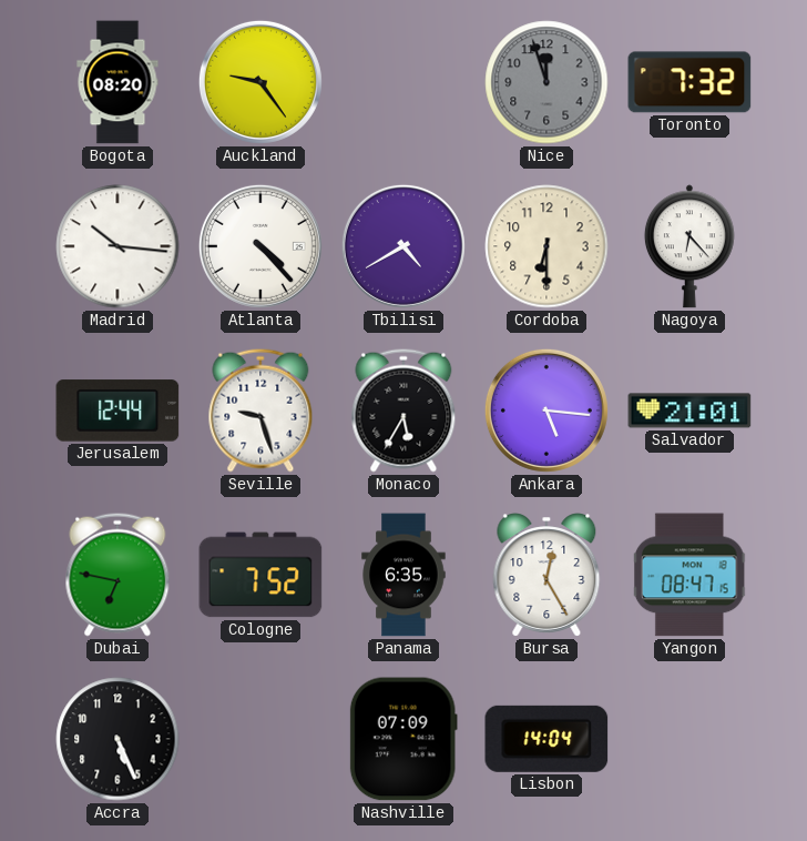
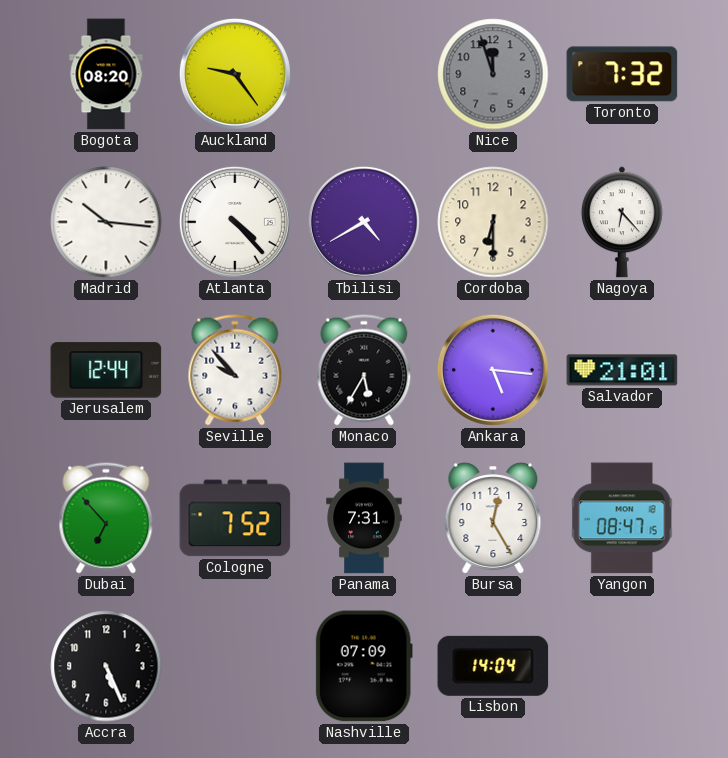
Seville: 9:27 -> 9:53
Dubai: 6:47 -> 6:53
Panama: 6:35 -> 7:31
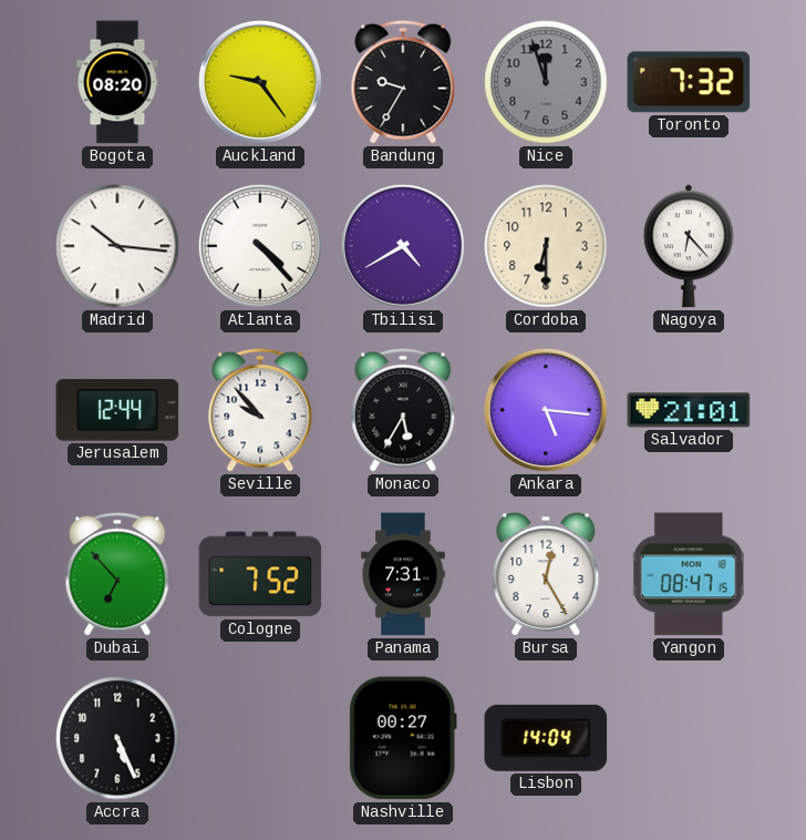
Bandung: none -> 9:35
Nashville: 07:09 -> 00:27
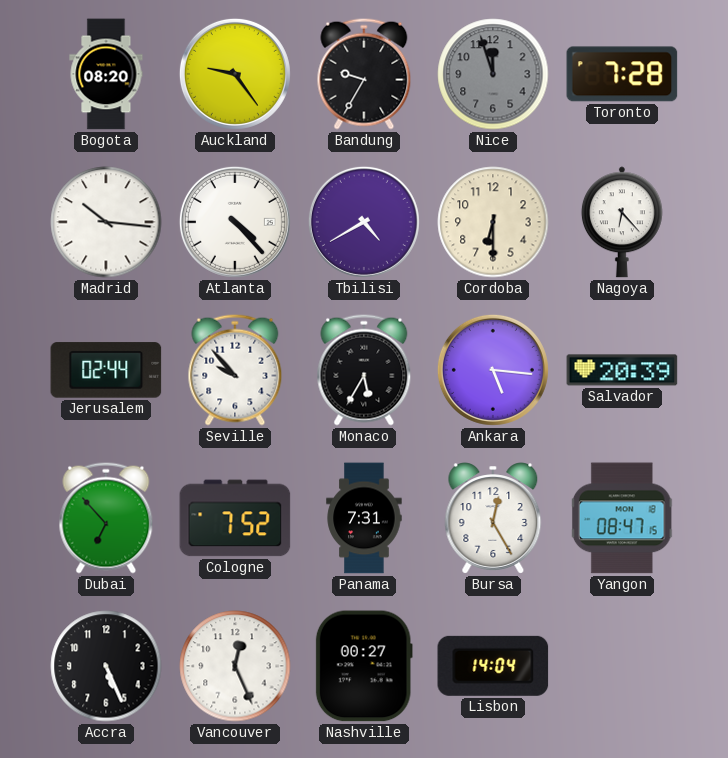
Toronto: 7:32 -> 7:28
Jerusalem: 12:44 -> 02:44
Salvador: 21:01 -> 20:39
Vancouver: none -> 12:26
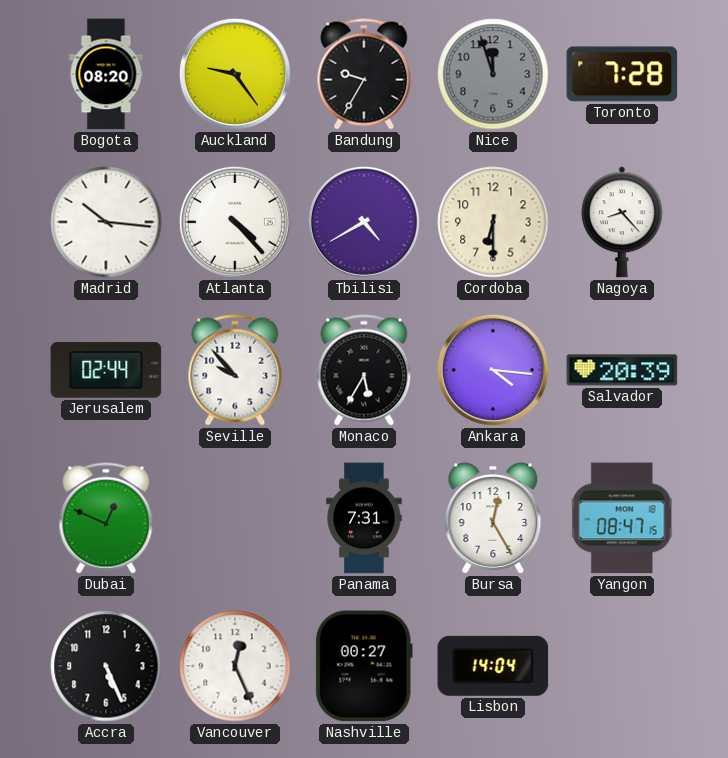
Nagoya: 6:23 -> 8:23
Ankara: 5:16 -> 4:16
Dubai: 6:53 -> 12:49
Cologne: 7:52 -> none
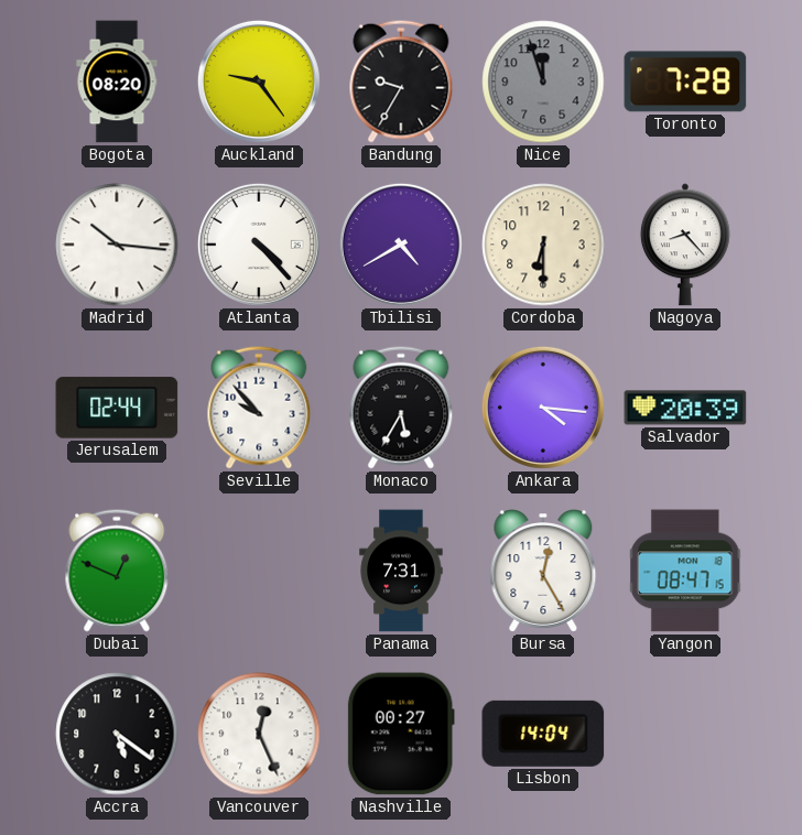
Accra: 5:26 -> 5:21
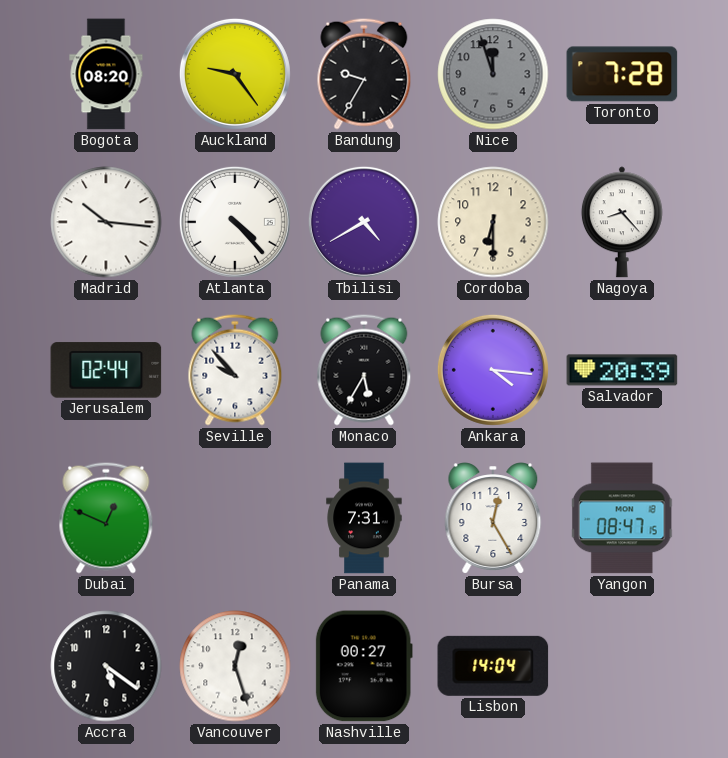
Vancouver: 12:26 -> 12:27
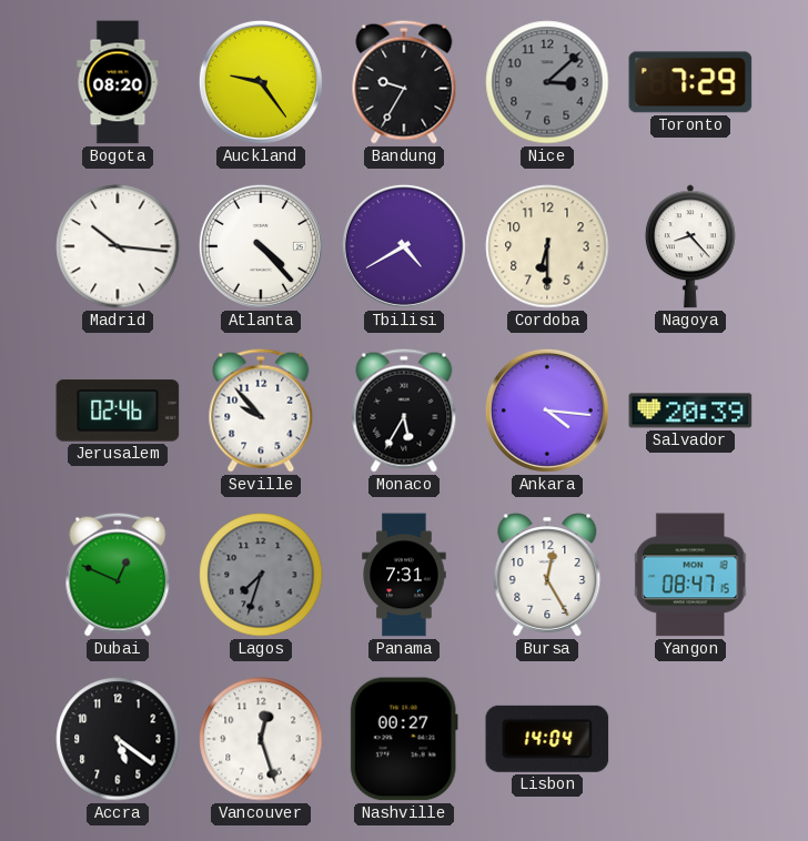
Nice: 11:57 -> 3:08
Toronto: 7:28 -> 7:29
Jerusalem: 02:44 -> 02:46
Lagos: none -> 7:33
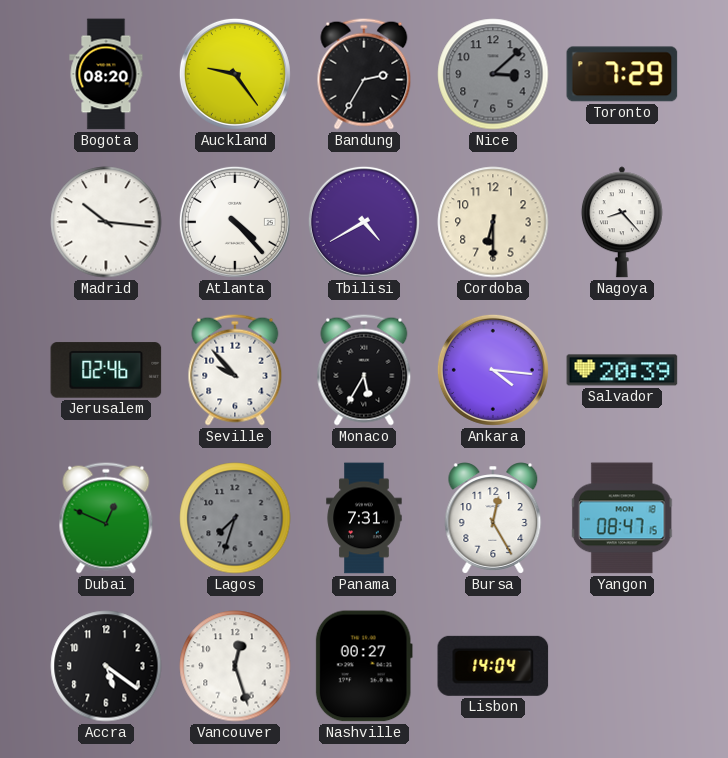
Bandung: 9:35 -> 2:35
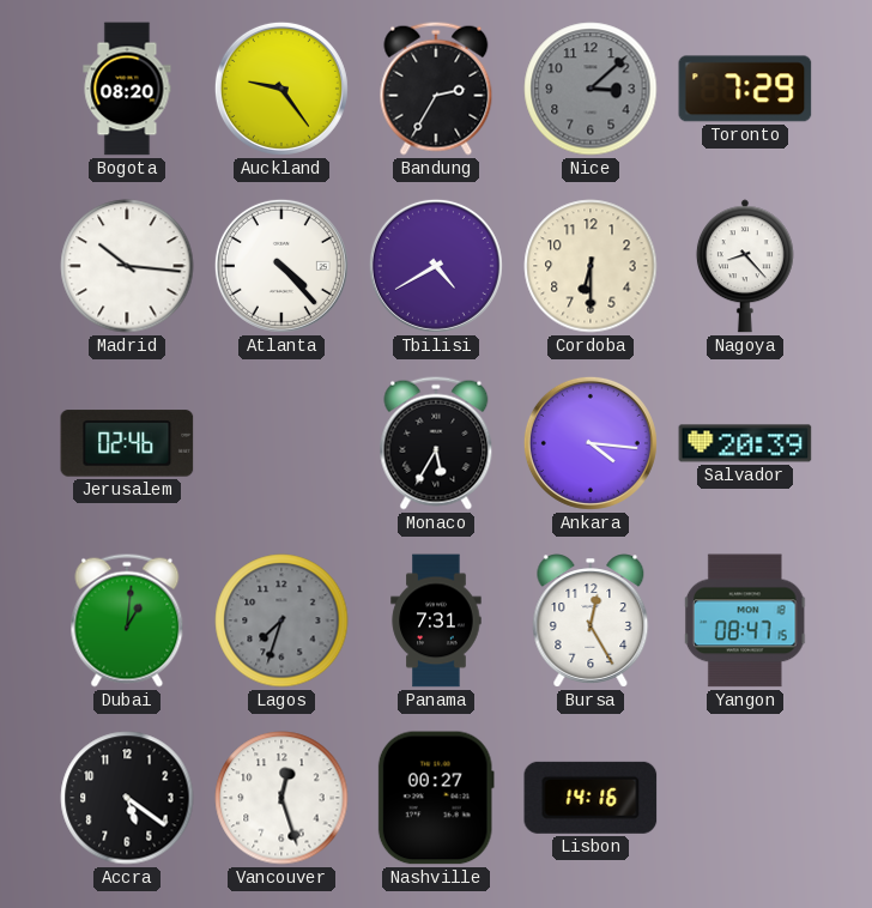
Seville: 9:53 -> none
Dubai: 12:49 -> 1:01
Lisbon: 14:04 -> 14:16
